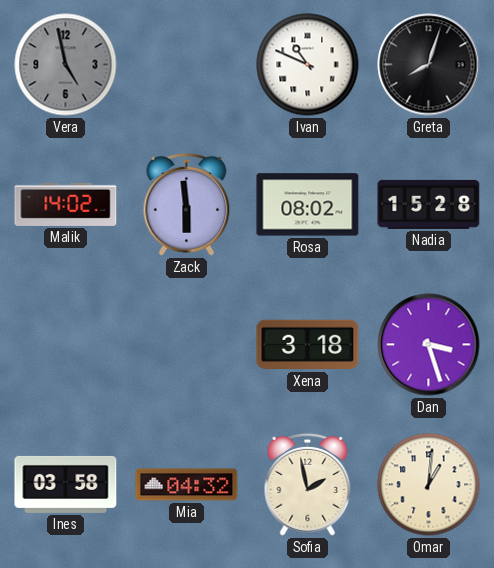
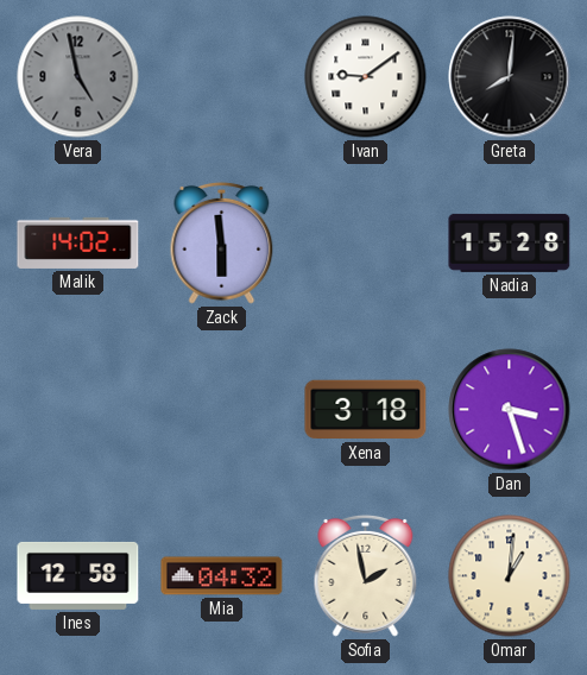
Ivan: 10:49 -> 9:09
Greta: 8:03 -> 8:01
Rosa: 08:02 -> none
Ines: 03:58 -> 12:58
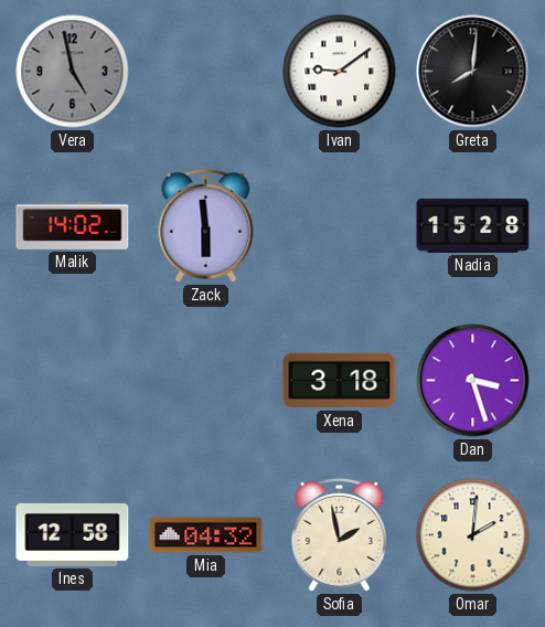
Omar: 1:01 -> 2:01
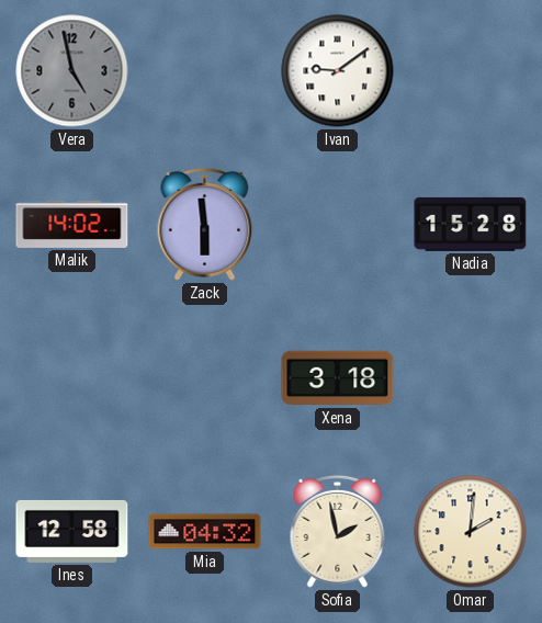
Greta: 8:01 -> none
Dan: 3:27 -> none
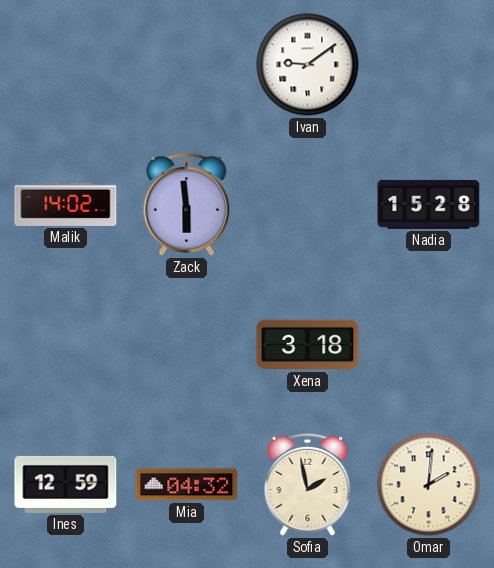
Vera: 4:58 -> none
Ines: 12:58 -> 12:59
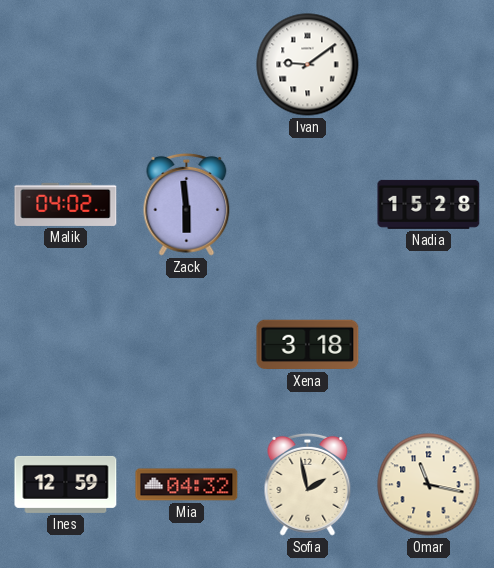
Malik: 14:02 -> 04:02
Omar: 2:01 -> 11:17
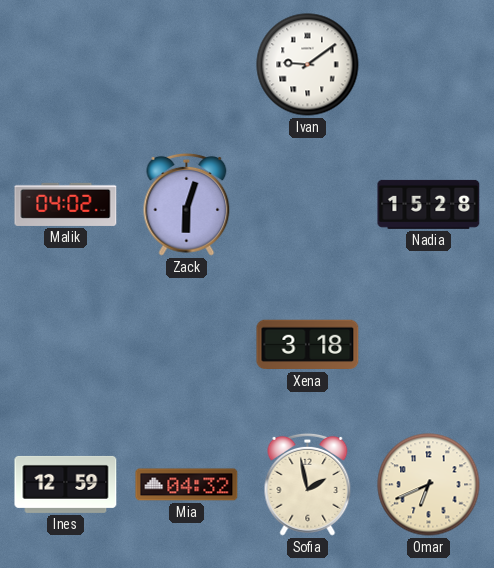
Zack: 5:59 -> 6:03
Omar: 11:17 -> 6:41
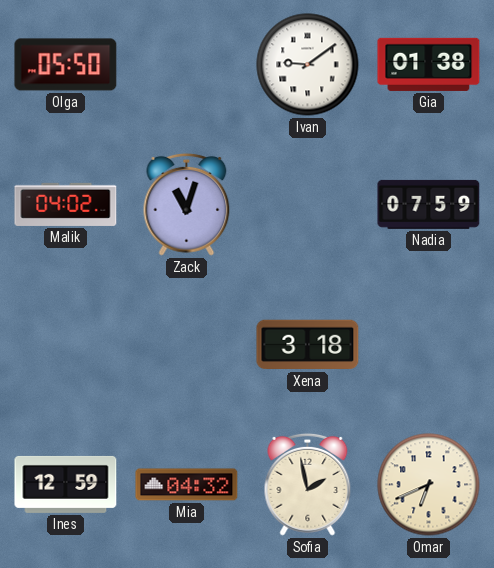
Olga: none -> 05:50
Gia: none -> 01:38
Zack: 6:03 -> 11:03
Nadia: 15:28 -> 07:59
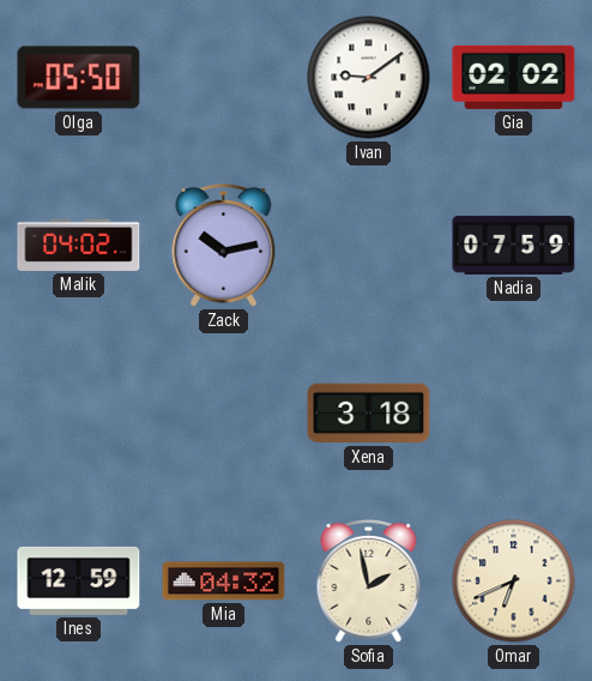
Gia: 01:38 -> 02:02
Zack: 11:03 -> 10:13
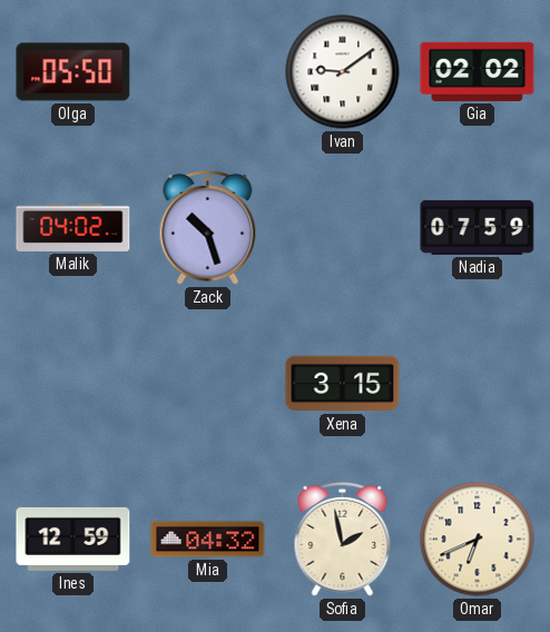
Zack: 10:13 -> 10:27
Xena: 3:18 -> 3:15
